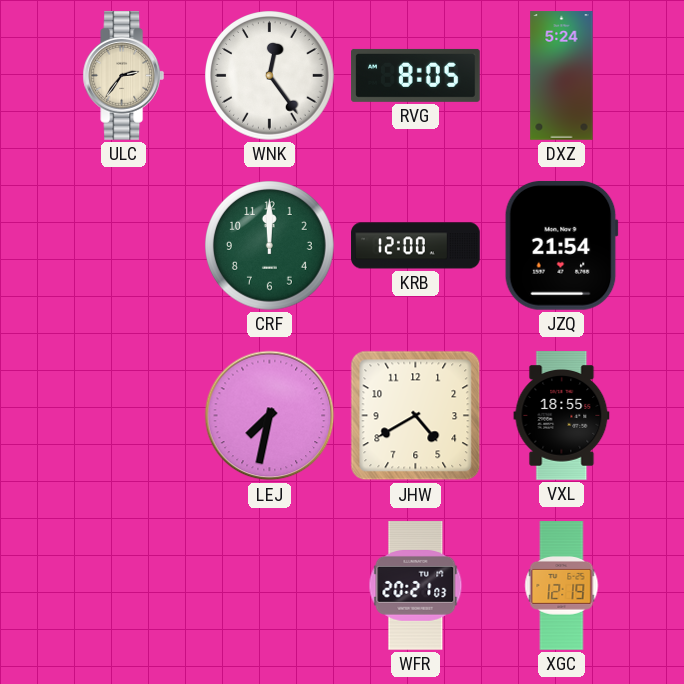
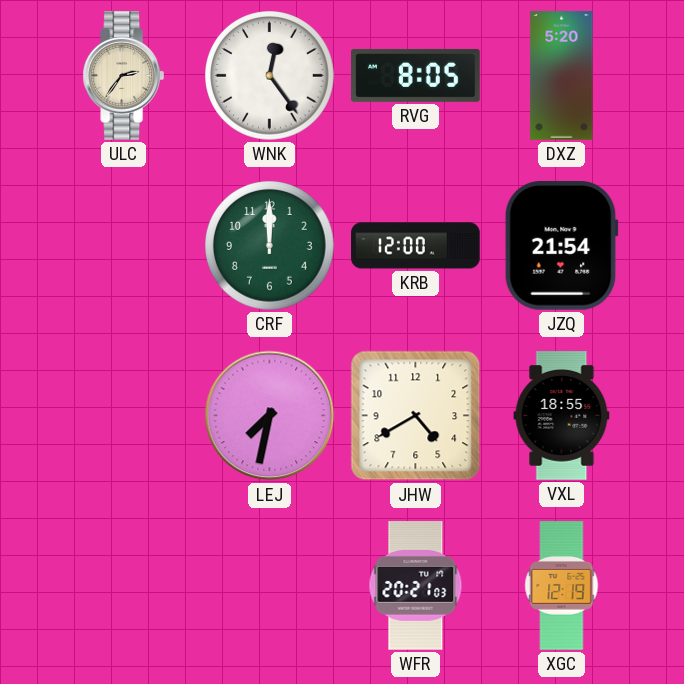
DXZ: 5:24 -> 5:20
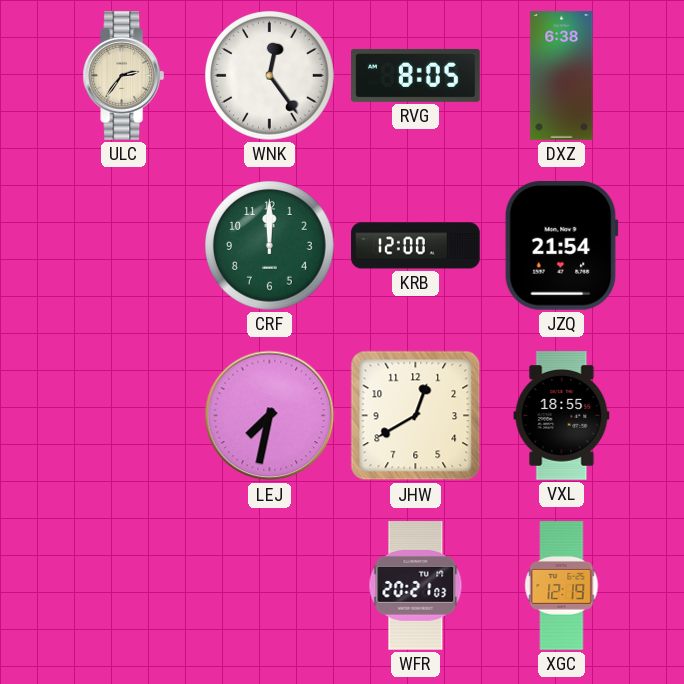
DXZ: 5:20 -> 6:38
JHW: 4:40 -> 12:40
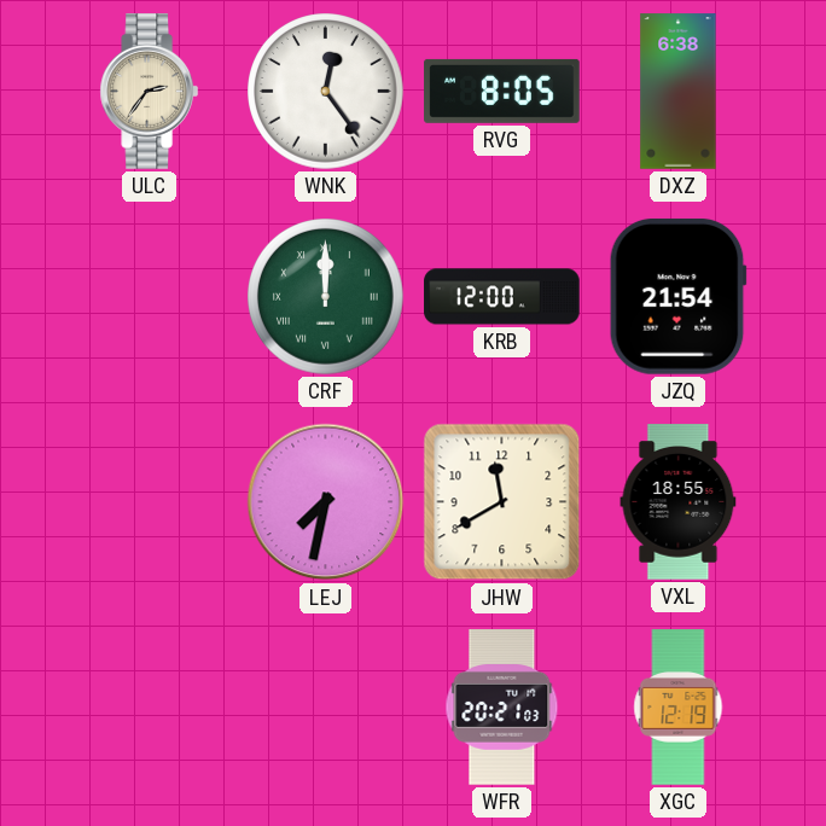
CRF numerals: Arabic -> Roman
JHW: 12:40 -> 11:40
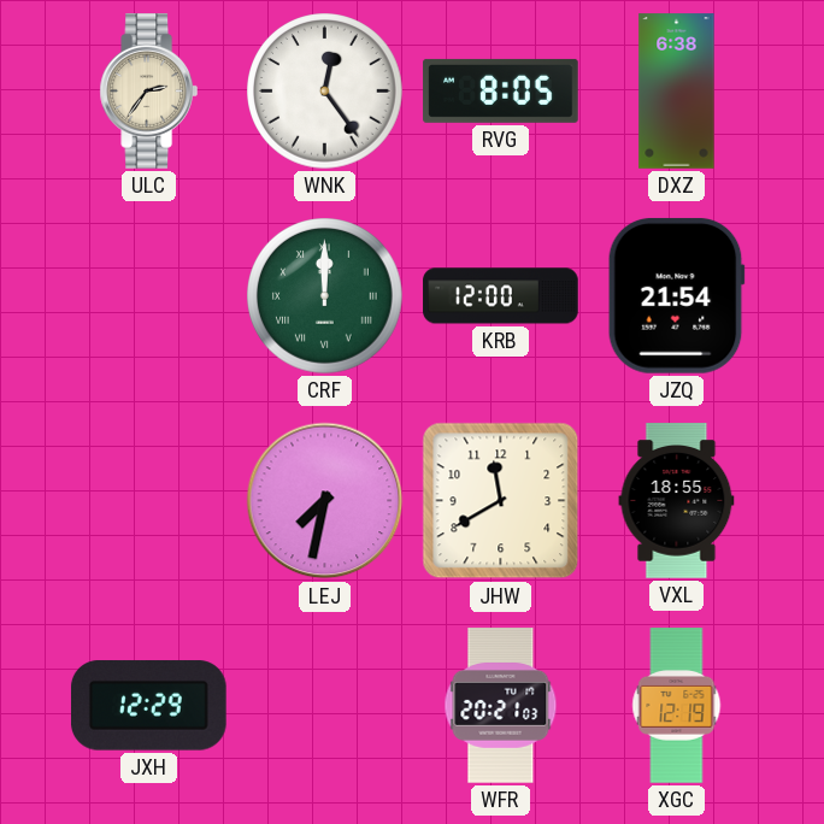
JXH: none -> 12:29
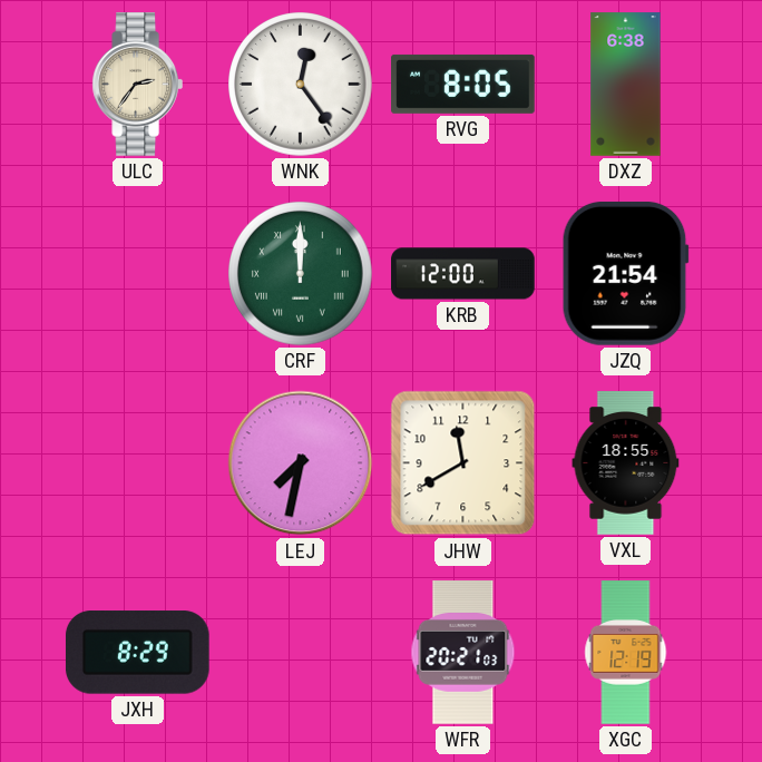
JXH: 12:29 -> 8:29
